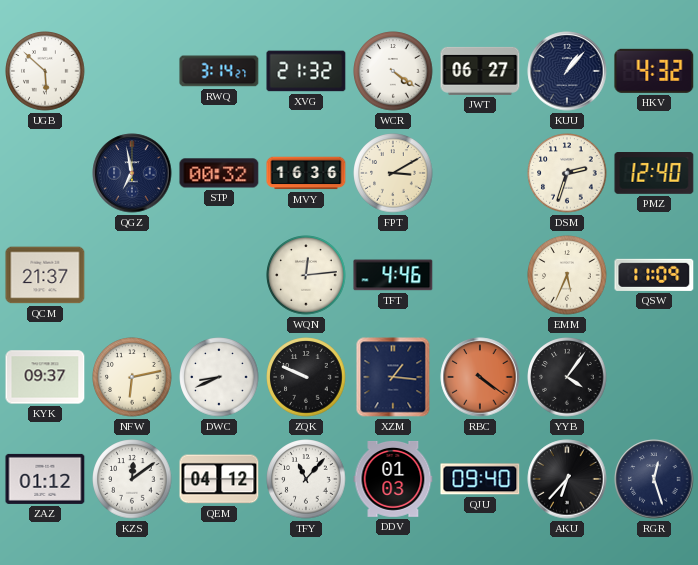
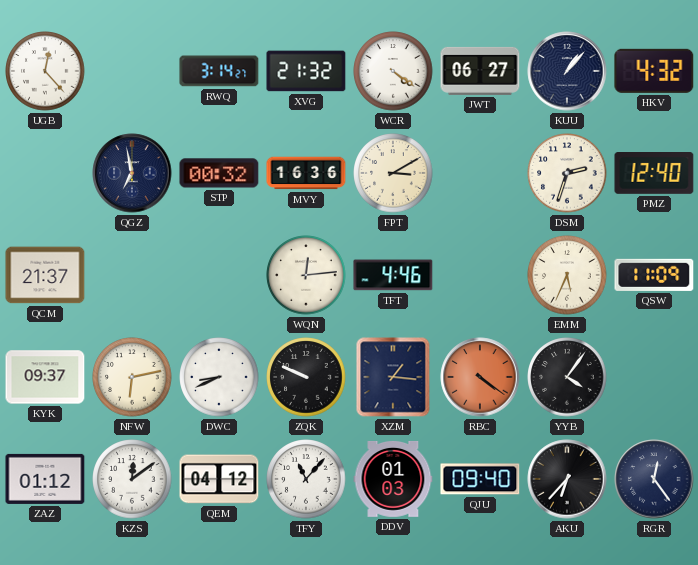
UGB: 5:52 -> 12:23
RGR: 12:27 -> 12:24
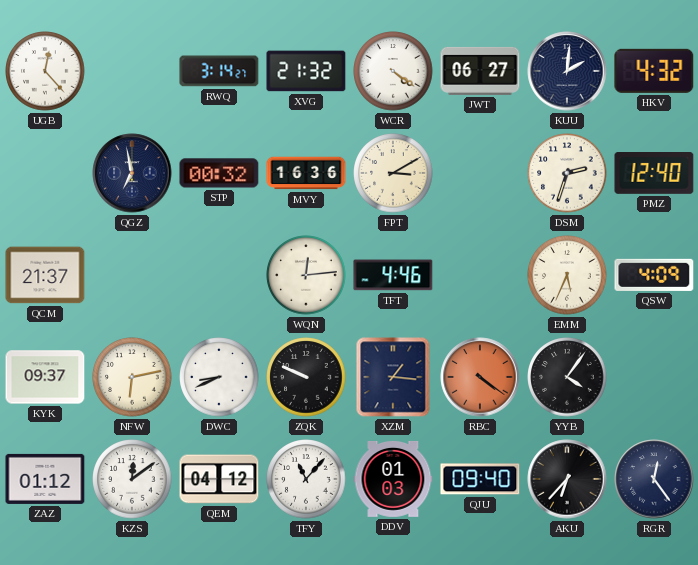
KUU: 1:07 -> 2:01
QSW: 11:09 -> 4:09
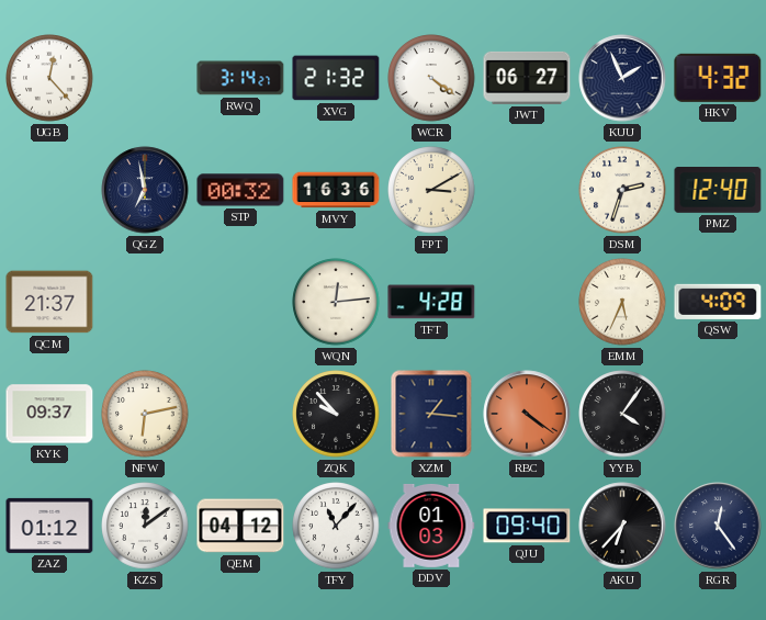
KUU: 2:01 -> 1:56
TFT: 4:46 -> 4:28
DWC: 8:41 -> none
ZQK: 9:49 -> 9:53
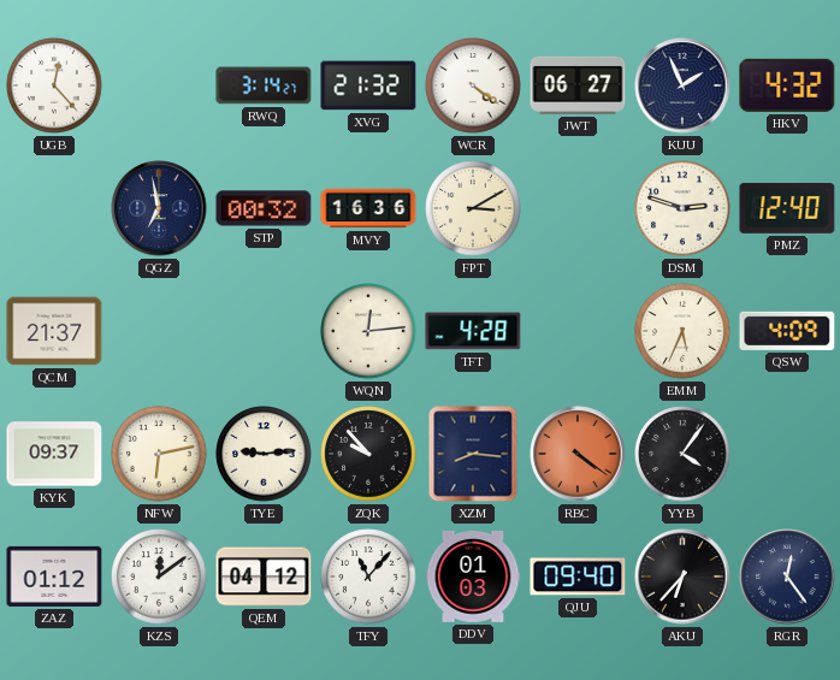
DSM: 2:33 -> 2:48
TYE: none -> 9:14
XZM: 1:16 -> 8:16
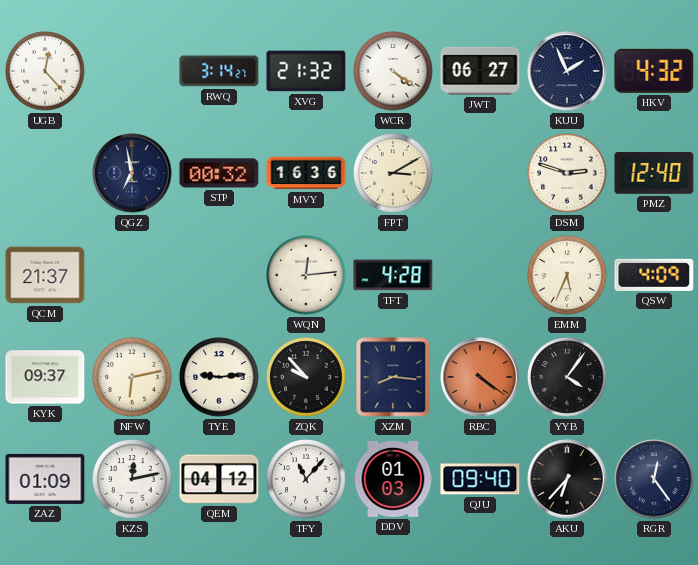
ZAZ: 01:12 -> 01:09
KZS: 12:09 -> 12:13
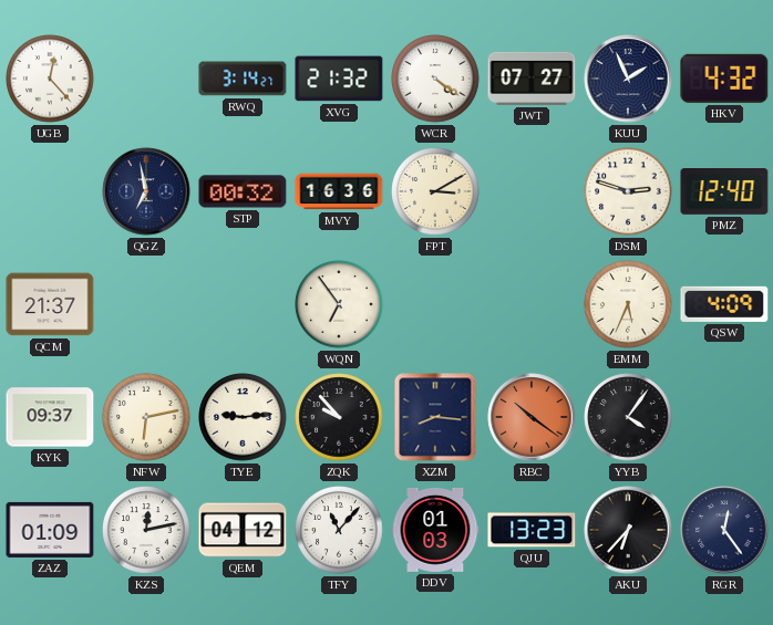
JWT: 06:27 -> 07:27
WQN: 12:14 -> 6:54
TFT: 4:28 -> none
RBC: 4:21 -> 10:21
QJU: 09:40 -> 13:23
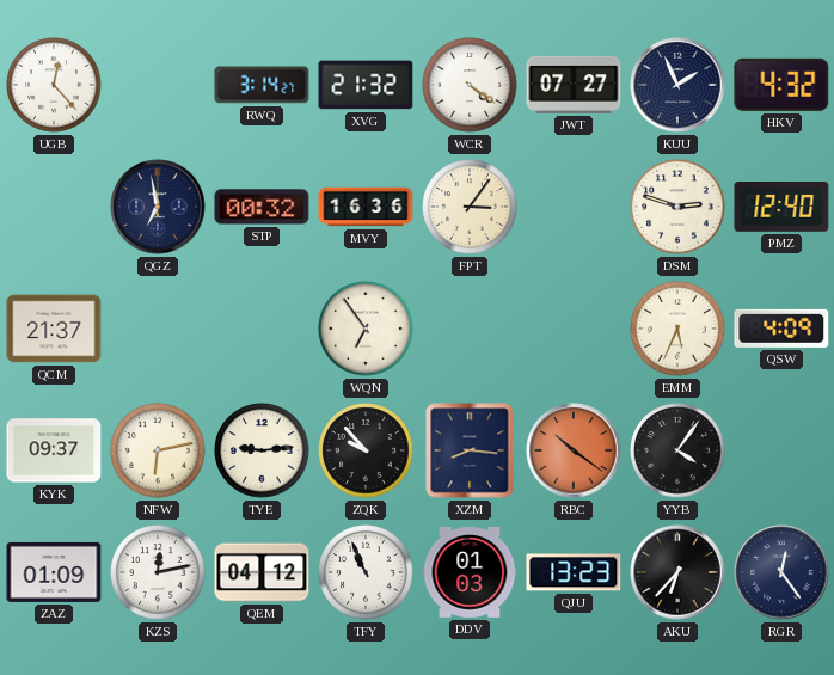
FPT: 3:10 -> 3:06
TFY: 11:07 -> 10:56
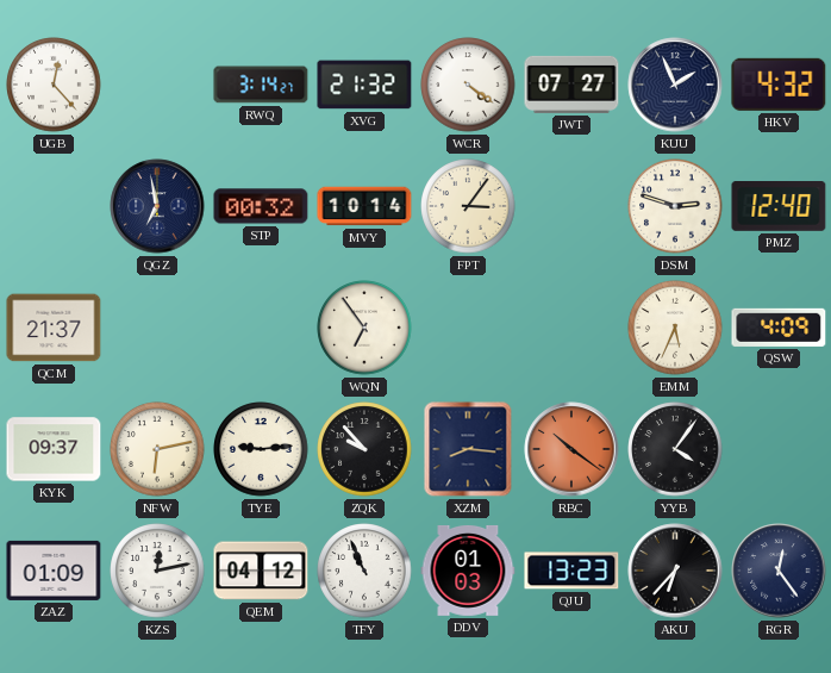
MVY: 16:36 -> 10:14
